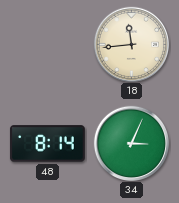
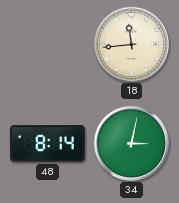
34: 3:04 -> 3:02
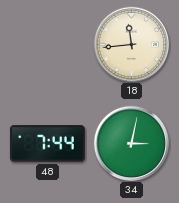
48: 8:14 -> 7:44
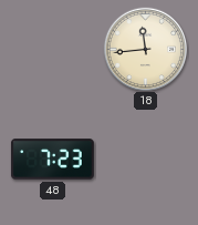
48: 7:44 -> 7:23
34: 3:02 -> none
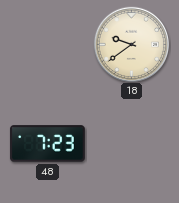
18: 11:44 -> 9:39
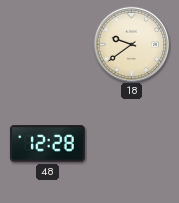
48: 7:23 -> 12:28
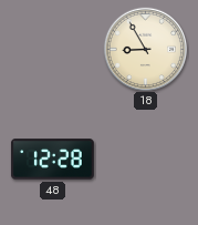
18: 9:39 -> 8:55
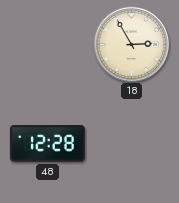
18: 8:55 -> 2:55
